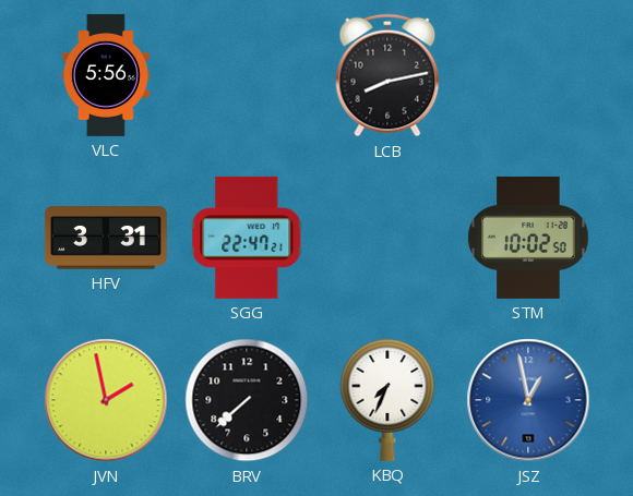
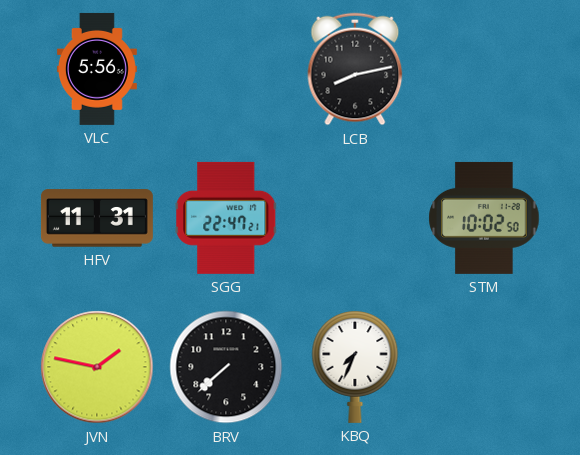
HFV: 3:31 -> 11:31
JVN: 1:58 -> 1:47
JSZ: 12:58 -> none
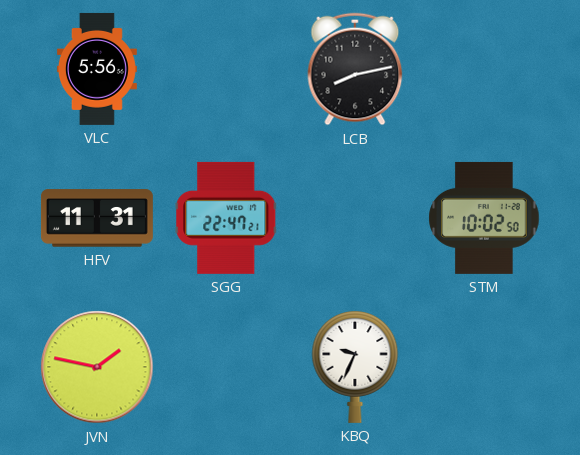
BRV: 7:38 -> none
KBQ: 7:34 -> 9:34
